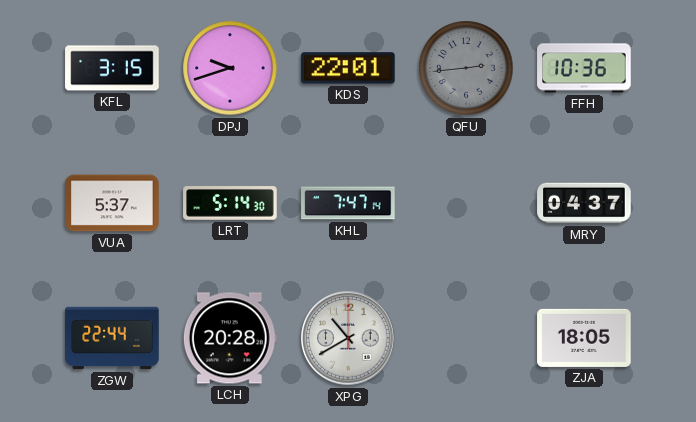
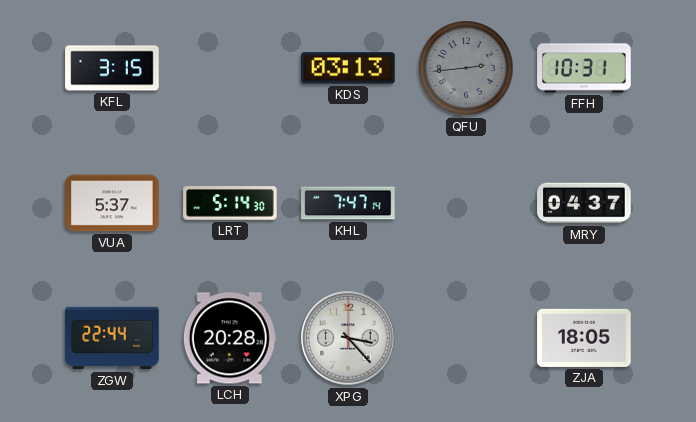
DPJ: 9:42 -> none
KDS: 22:01 -> 03:13
FFH: 10:36 -> 10:31
XPG: 10:40 -> 3:23
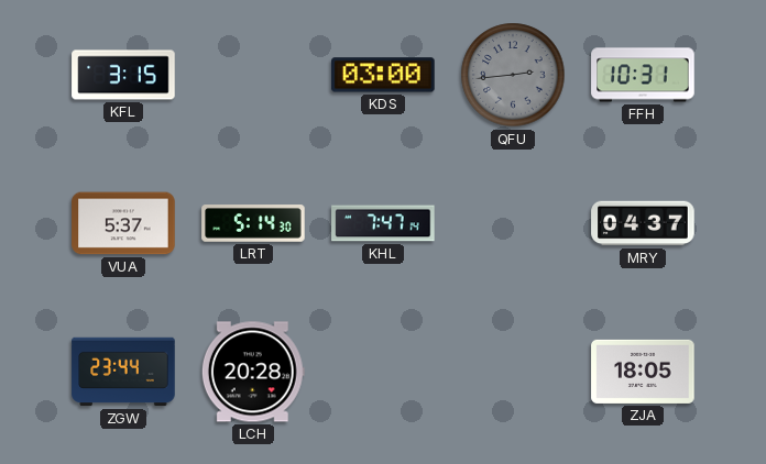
KDS: 03:13 -> 03:00
ZGW: 22:44 -> 23:44
XPG: 3:23 -> none
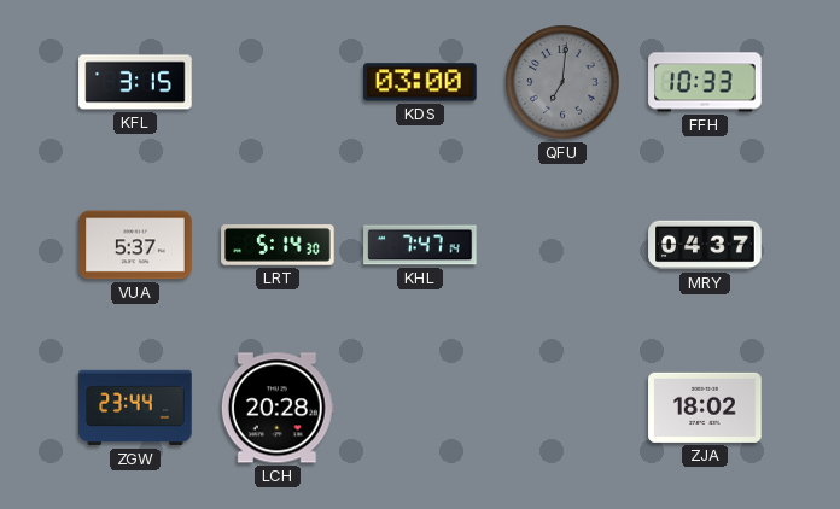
QFU: 2:44 -> 7:01
FFH: 10:31 -> 10:33
ZJA: 18:05 -> 18:02
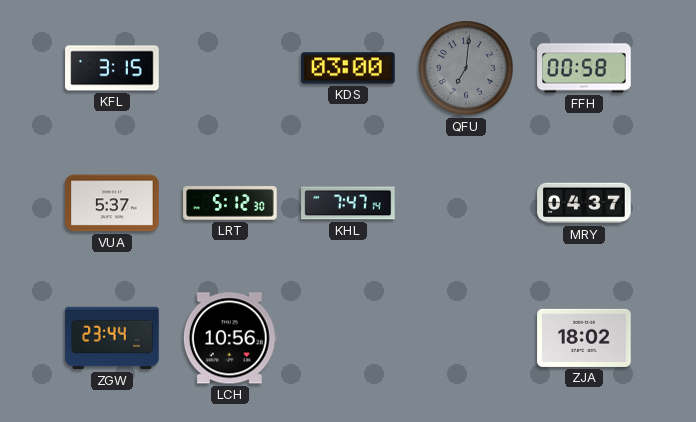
FFH: 10:33 -> 00:58
LRT: 5:14 -> 5:12
LCH: 20:28 -> 10:56
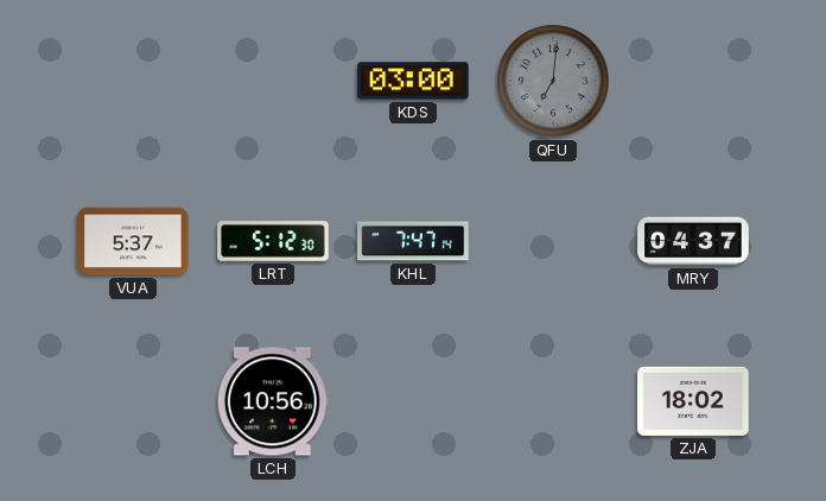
KFL: 3:15 -> none
FFH: 00:58 -> none
ZGW: 23:44 -> none
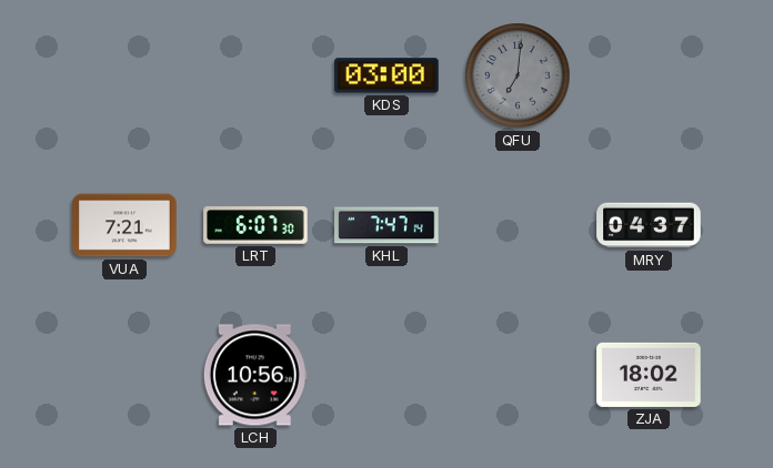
VUA: 5:37 -> 7:21
LRT: 5:12 -> 6:07
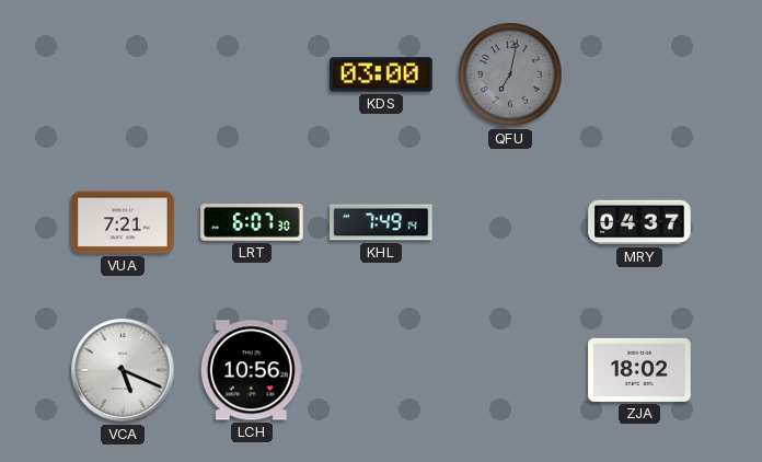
QFU: 7:01 -> 7:02
KHL: 7:47 -> 7:49
VCA: none -> 5:19
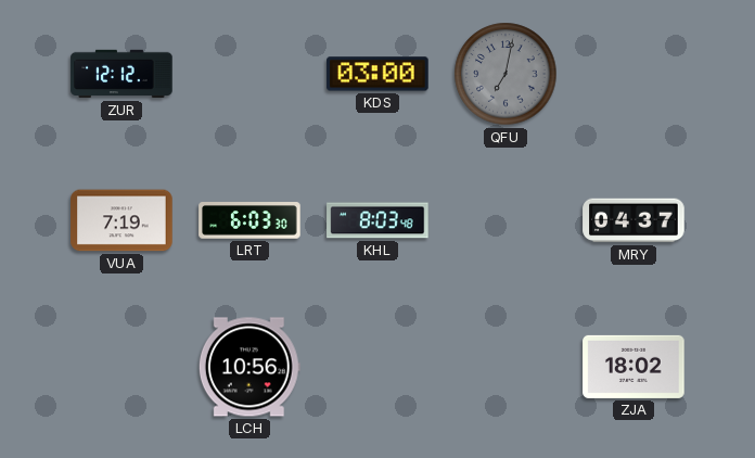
ZUR: none -> 12:12
VUA: 7:21 -> 7:19
LRT: 6:07 -> 6:03
KHL: 7:49 -> 8:03
VCA: 5:19 -> none
